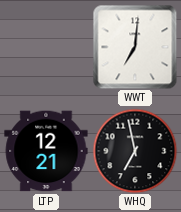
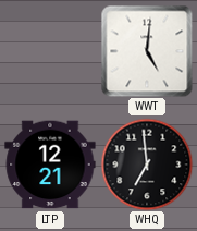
WWT: 7:01 -> 5:01
WHQ: 6:58 -> 6:59
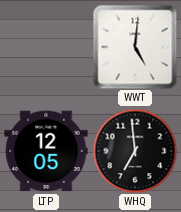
LTP: 12:21 -> 12:05
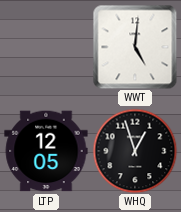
WHQ: 6:59 -> 12:57
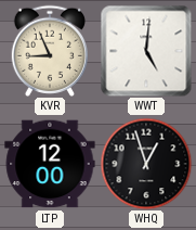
KVR: none -> 8:56
LTP: 12:05 -> 12:00
